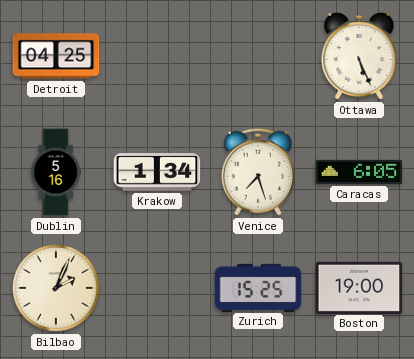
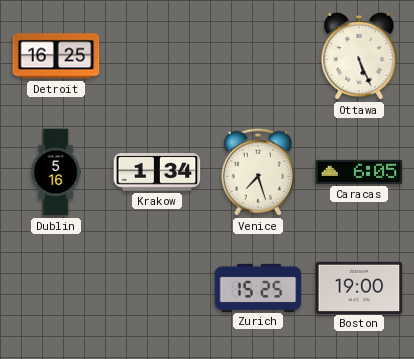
Detroit: 04:25 -> 16:25
Bilbao: 2:04 -> none
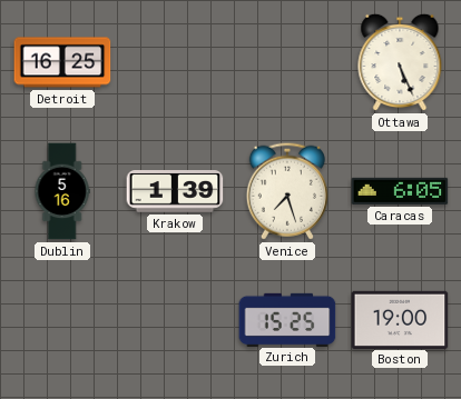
Krakow: 1:34 -> 1:39
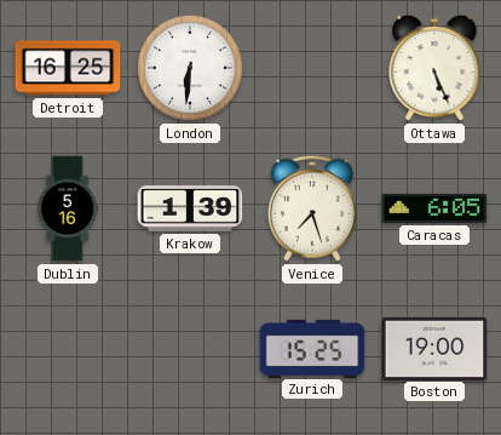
London: none -> 6:31
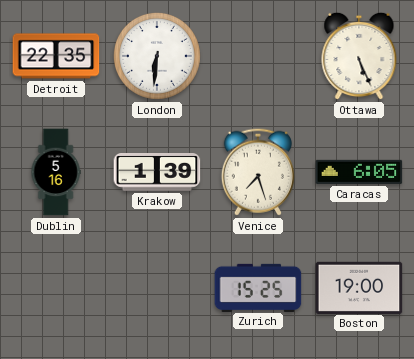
Detroit: 16:25 -> 22:35
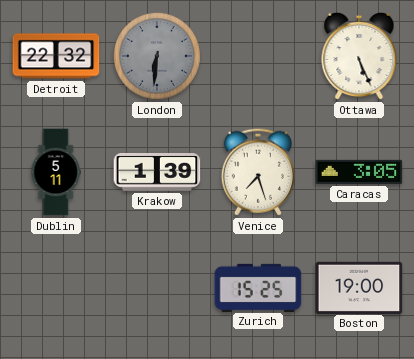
Detroit: 22:35 -> 22:32
London dial: white -> grey
Dublin: 5:16 -> 5:11
Caracas: 6:05 -> 3:05
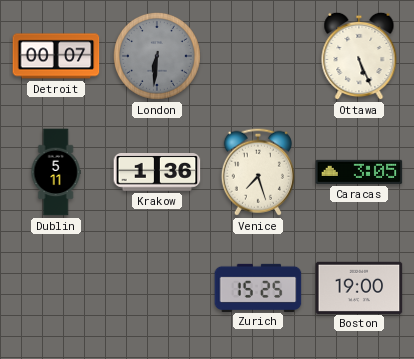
Detroit: 22:32 -> 00:07
Krakow: 1:39 -> 1:36
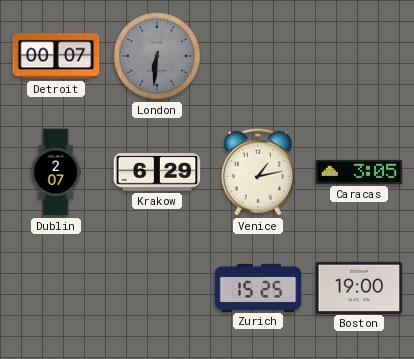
Ottawa: 5:26 -> none
Dublin: 5:11 -> 2:07
Krakow: 1:36 -> 6:29
Venice: 7:27 -> 1:13
